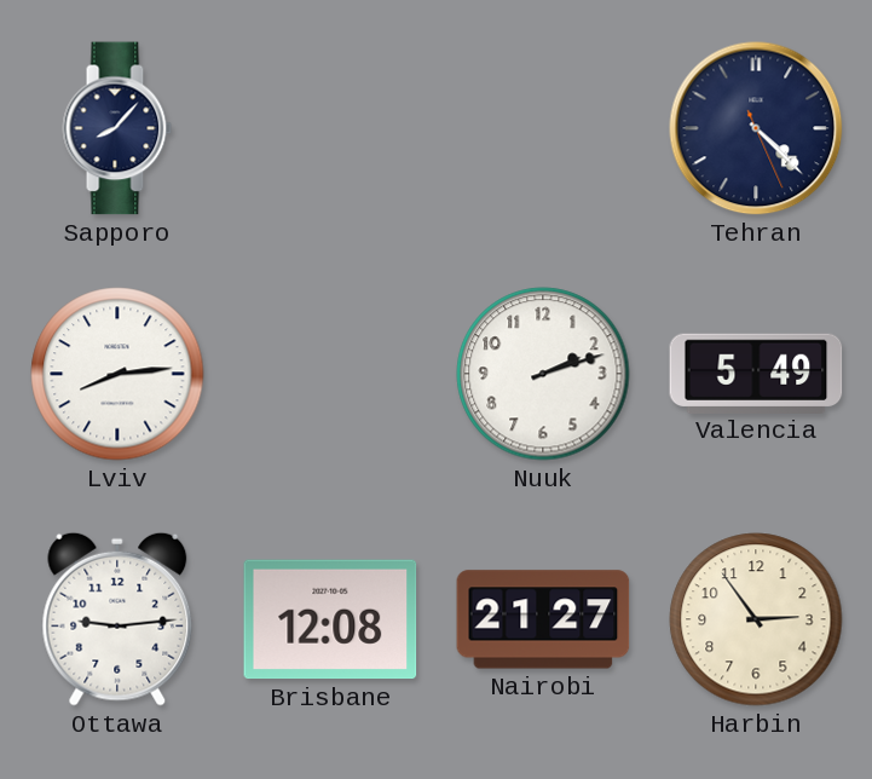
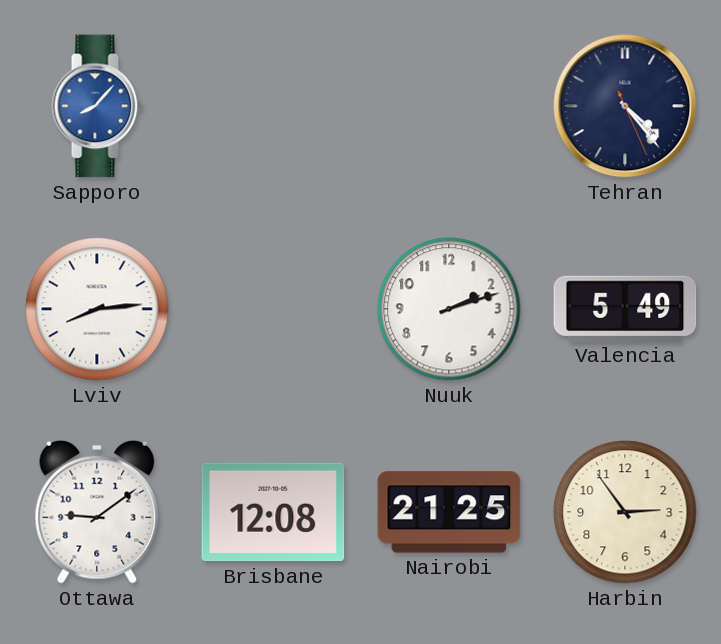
Sapporo dial: navy -> blue
Tehran: 4:22 -> 4:23
Ottawa: 9:14 -> 9:09
Nairobi: 21:27 -> 21:25
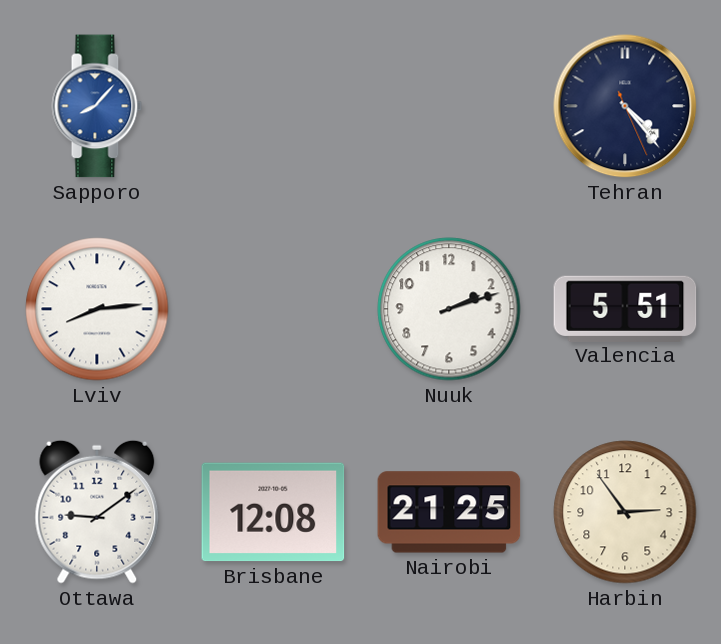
Valencia: 5:49 -> 5:51
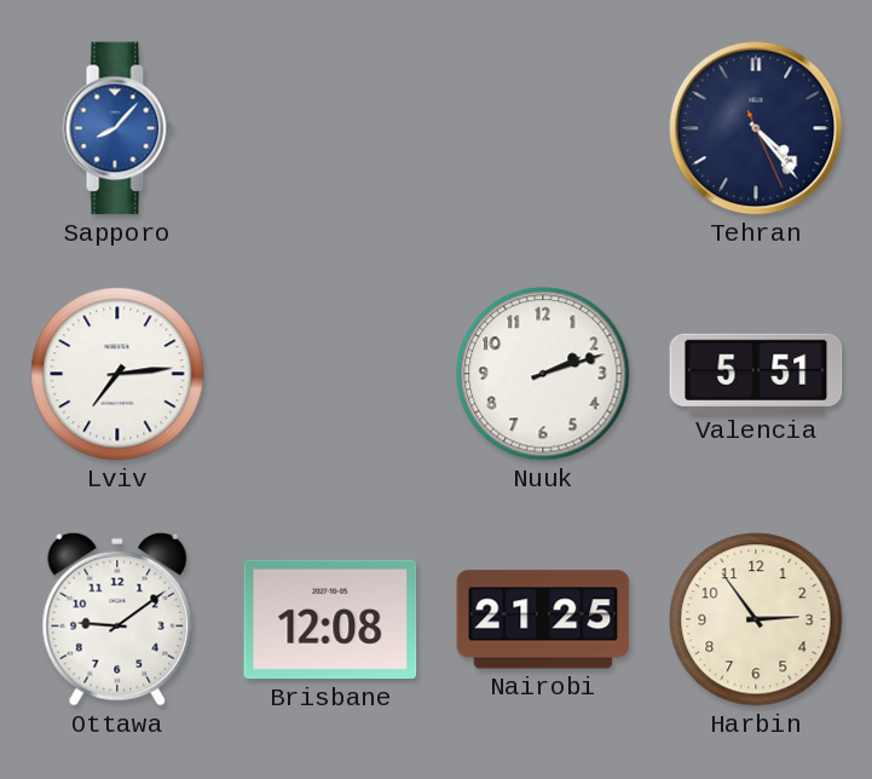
Lviv: 8:14 -> 7:14
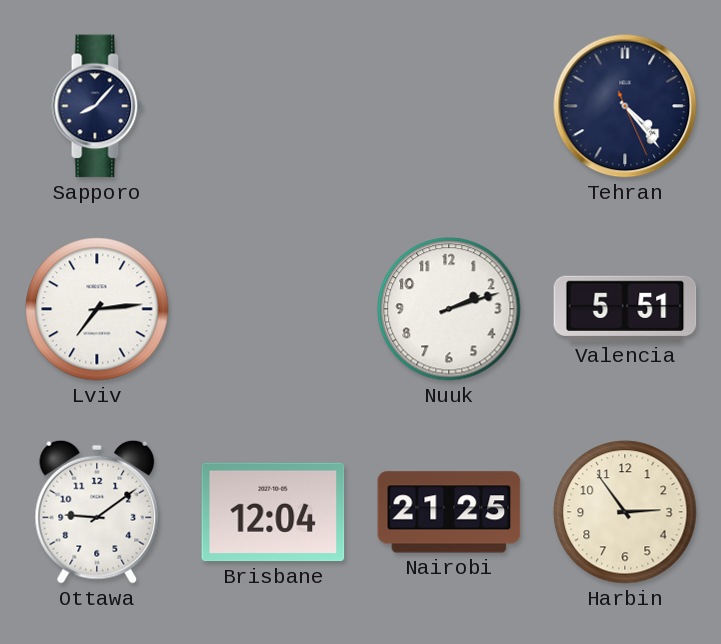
Sapporo dial: blue -> navy
Brisbane: 12:08 -> 12:04
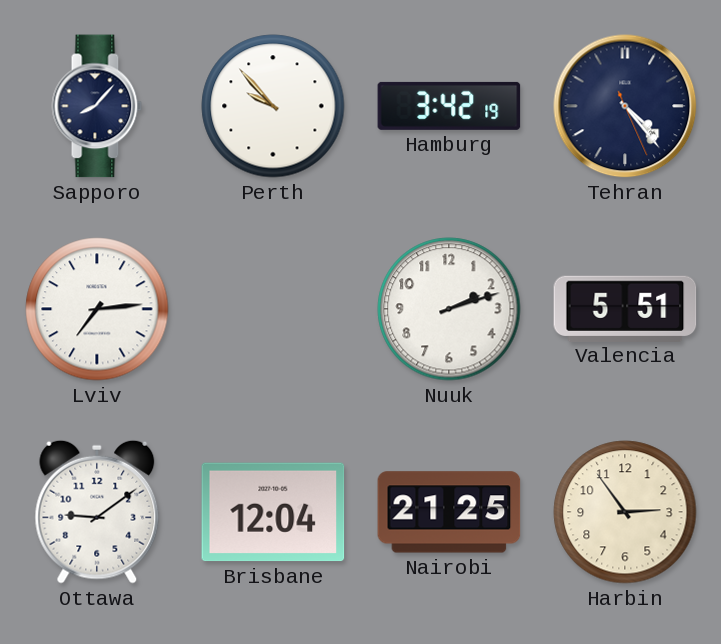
Perth: none -> 9:53
Hamburg: none -> 3:42
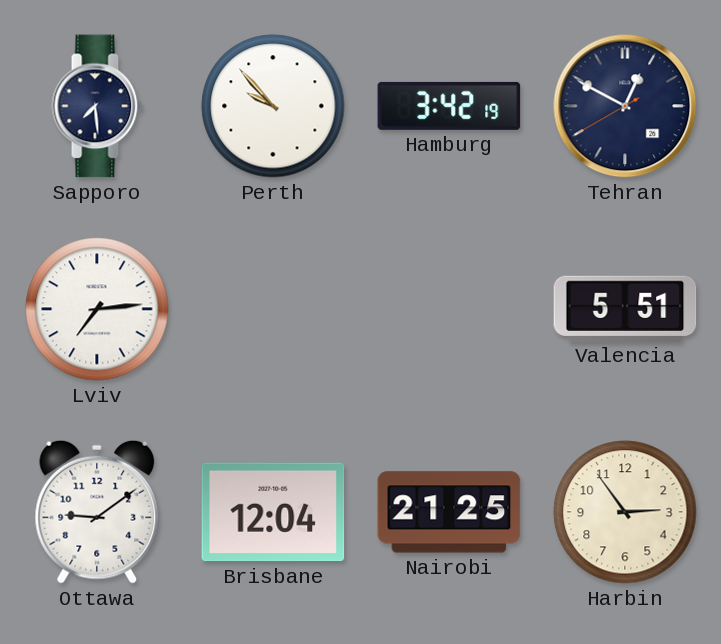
Sapporo: 8:07 -> 7:29
Tehran: 4:23 -> 12:49
Nuuk: 2:12 -> none
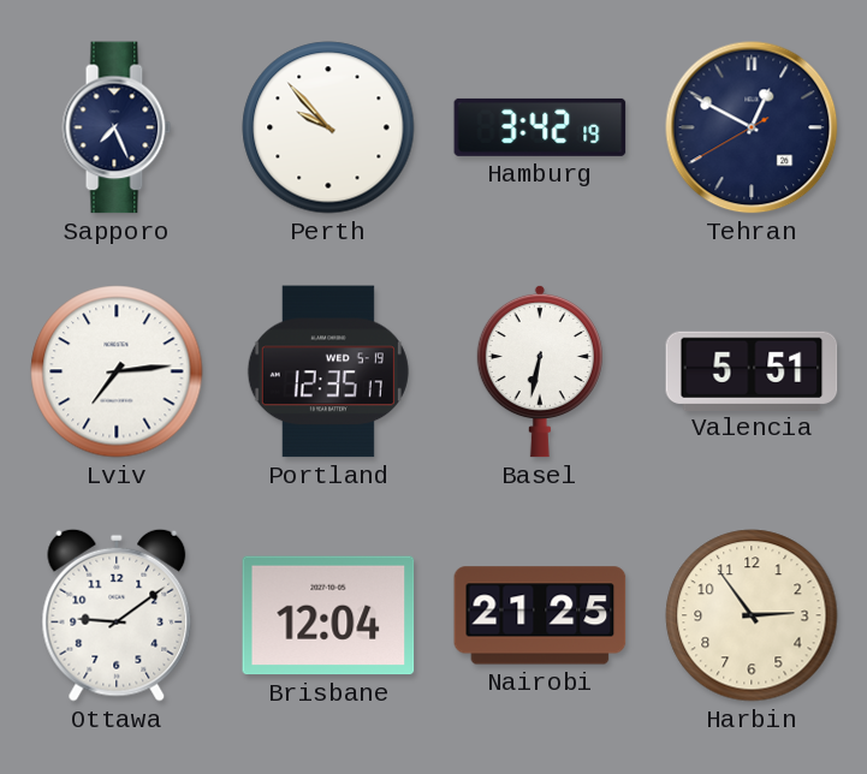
Sapporo: 7:29 -> 7:26
Portland: none -> 12:35
Basel: none -> 6:32
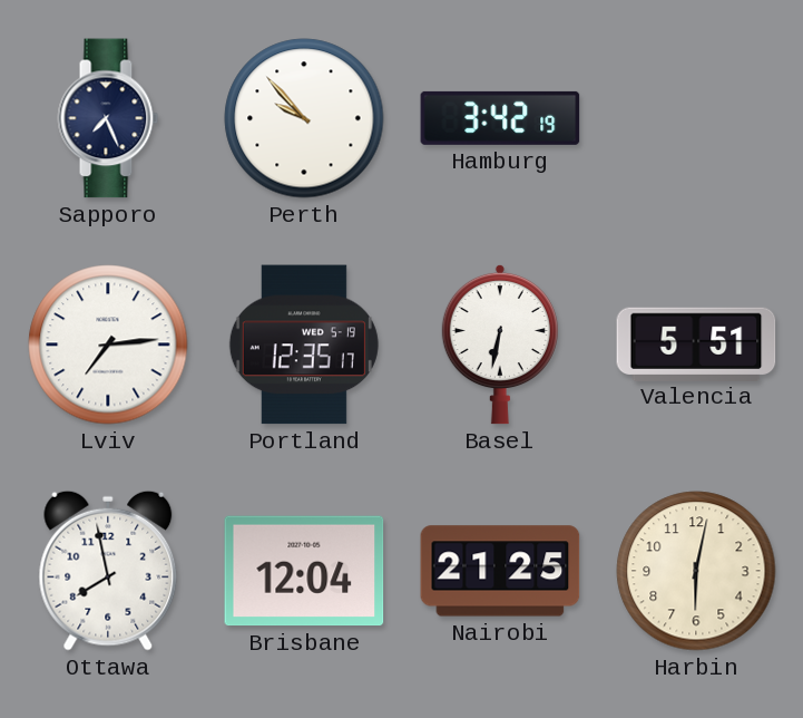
Tehran: 12:49 -> none
Ottawa: 9:09 -> 7:58
Harbin: 2:54 -> 6:02
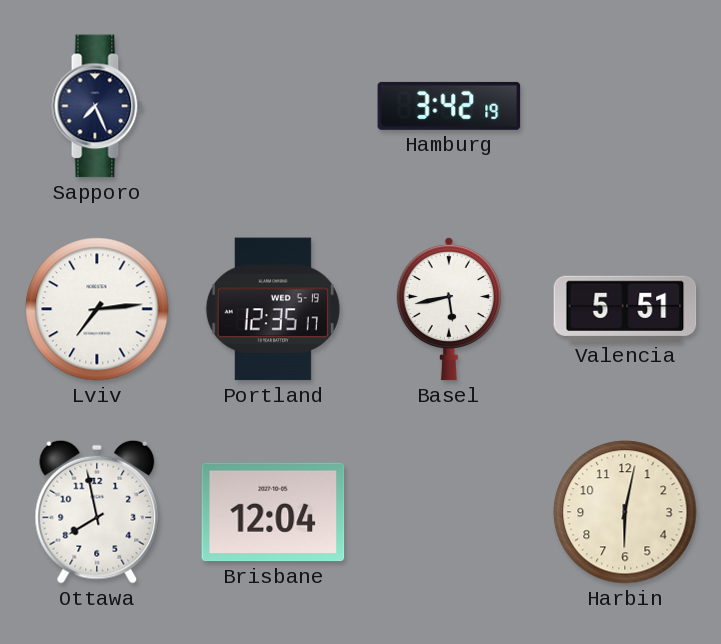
Perth: 9:53 -> none
Basel: 6:32 -> 5:43
Nairobi: 21:25 -> none
